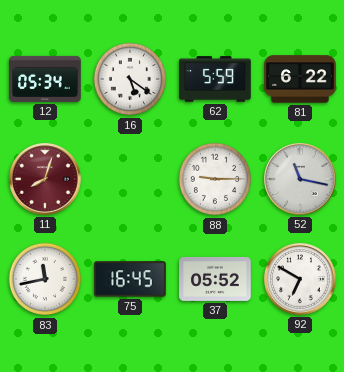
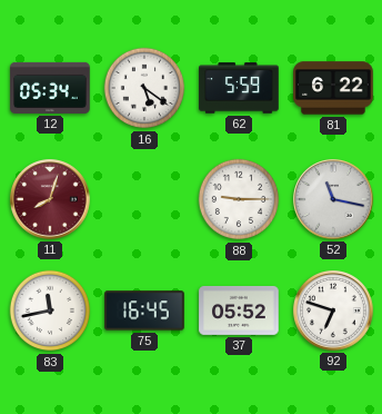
92: 6:50 -> 6:48
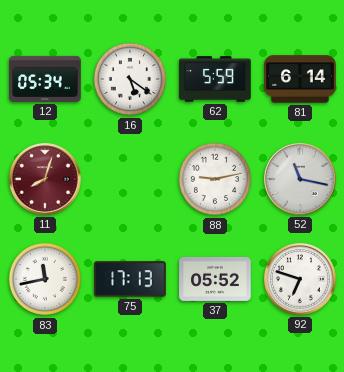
81: 6:22 -> 6:14
88: 9:15 -> 9:13
75: 16:45 -> 17:13
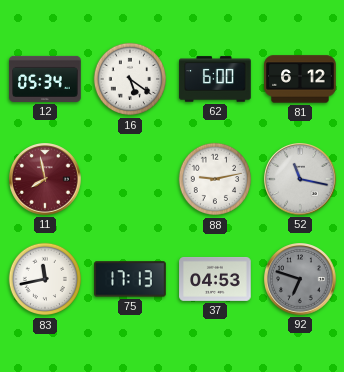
62: 5:59 -> 6:00
81: 6:14 -> 6:12
11: 8:03 -> 7:58
37: 05:52 -> 04:53
92 dial: white -> grey
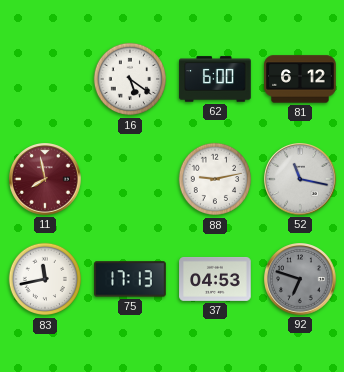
12: 05:34 -> none
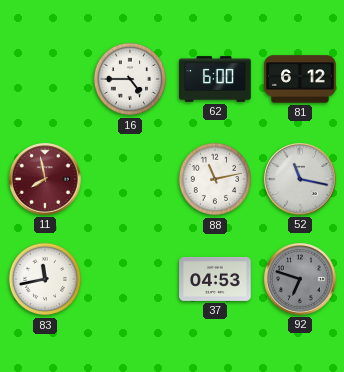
16: 5:21 -> 4:45
88: 9:13 -> 11:13
75: 17:13 -> none
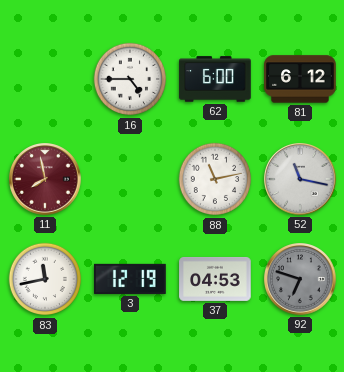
3: none -> 12:19
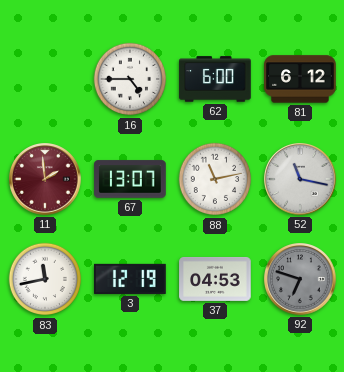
11: 7:58 -> 1:59
67: none -> 13:07
